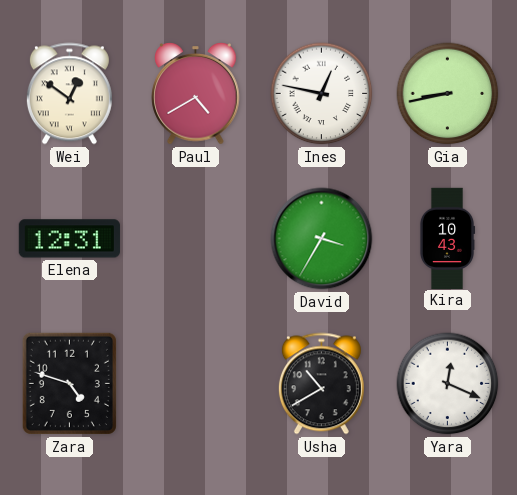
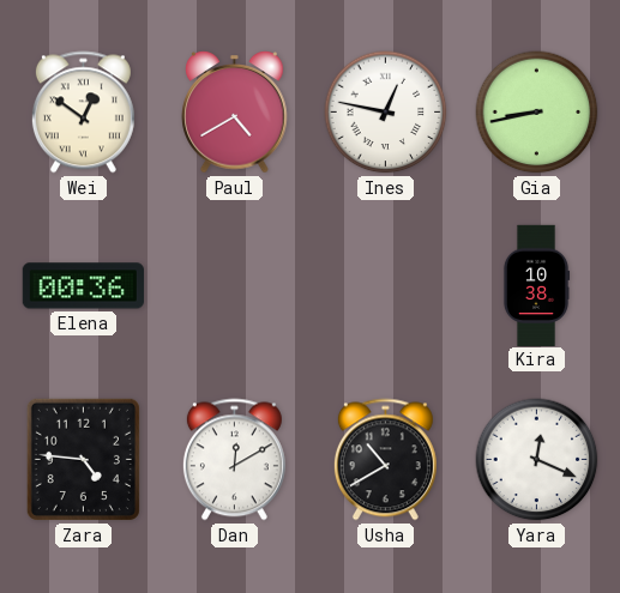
Elena: 12:31 -> 00:36
David: 3:35 -> none
Kira: 10:43 -> 10:38
Zara: 4:48 -> 4:46
Dan: none -> 12:10
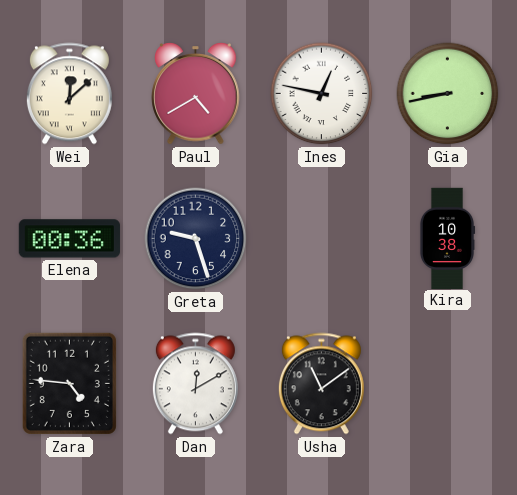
Wei: 12:51 -> 12:08
Greta: none -> 9:27
Usha: 10:40 -> 11:09
Yara: 12:19 -> none
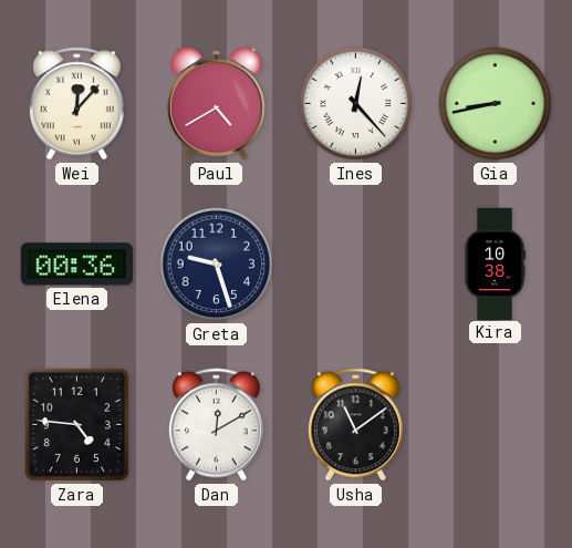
Wei: 12:08 -> 12:07
Ines: 12:47 -> 12:23
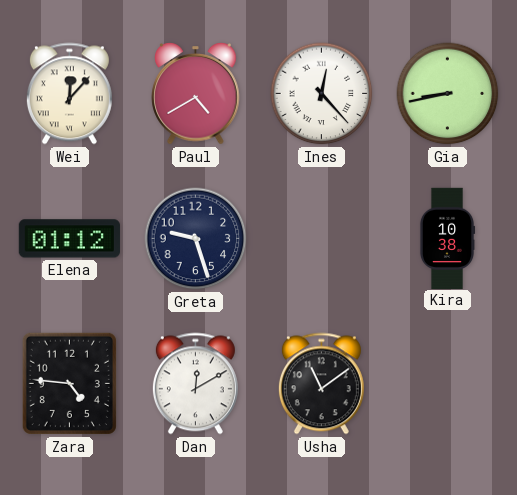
Elena: 00:36 -> 01:12
